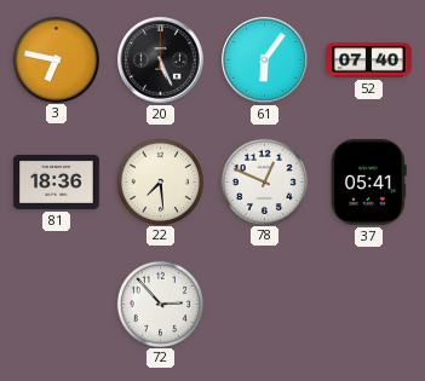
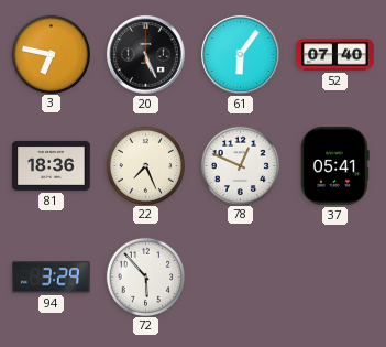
22: 7:29 -> 7:26
94: none -> 3:29
72: 2:53 -> 5:53
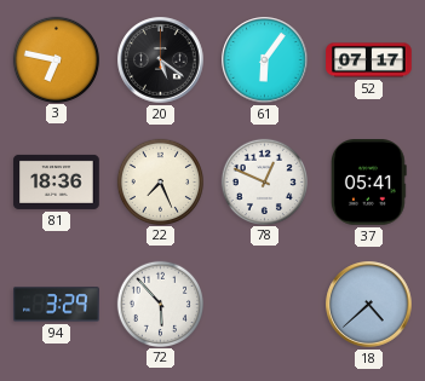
20: 5:26 -> 5:21
52: 07:40 -> 07:17
18: none -> 4:38
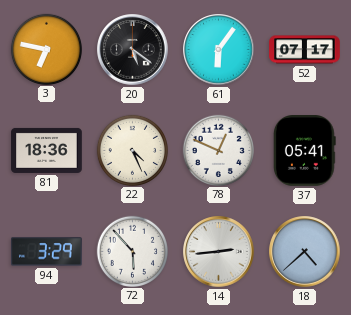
22: 7:26 -> 4:26
14: none -> 2:44
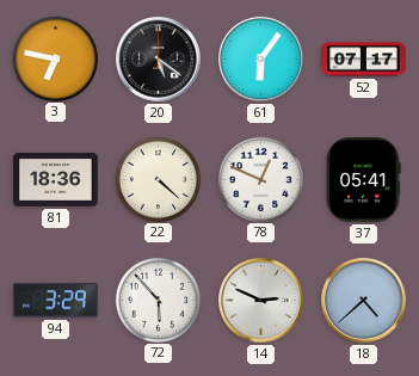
22: 4:26 -> 4:22
14: 2:44 -> 2:49
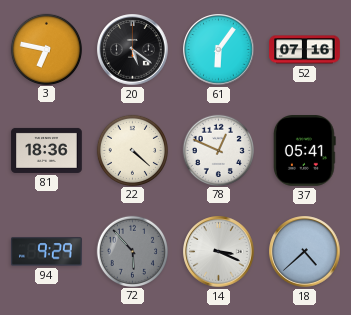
52: 07:17 -> 07:16
94: 3:29 -> 9:29
72 dial: white -> grey
14: 2:49 -> 3:19
